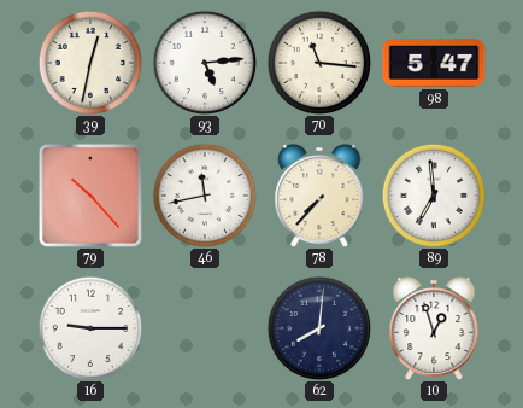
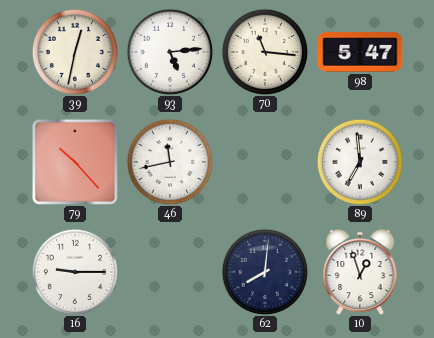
78: 7:37 -> none
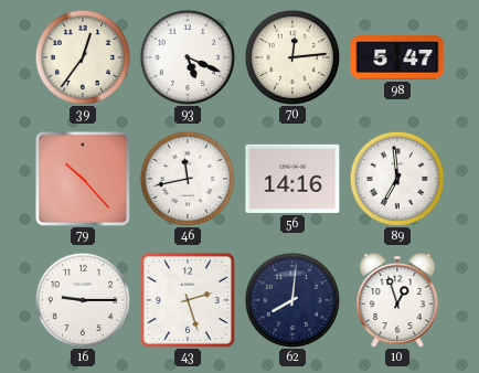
39: 12:32 -> 12:36
93: 5:14 -> 5:19
70: 11:16 -> 12:14
56: none -> 14:16
43: none -> 2:27
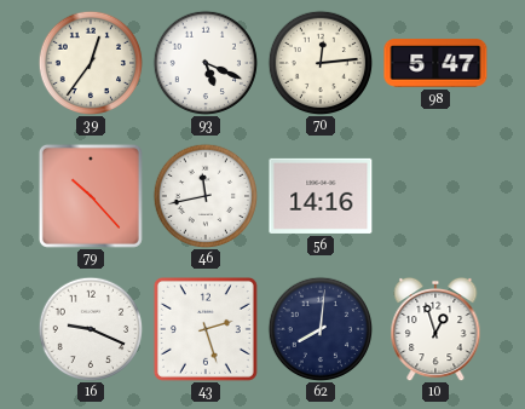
89: 6:59 -> none
16: 9:15 -> 9:19
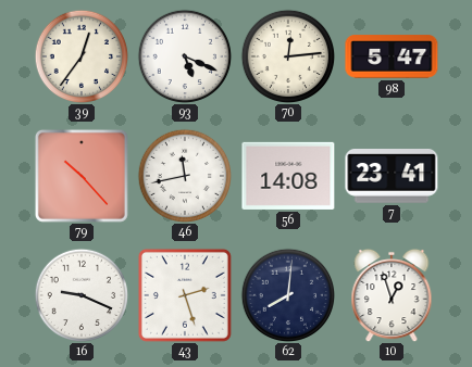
56: 14:16 -> 14:08
7: none -> 23:41
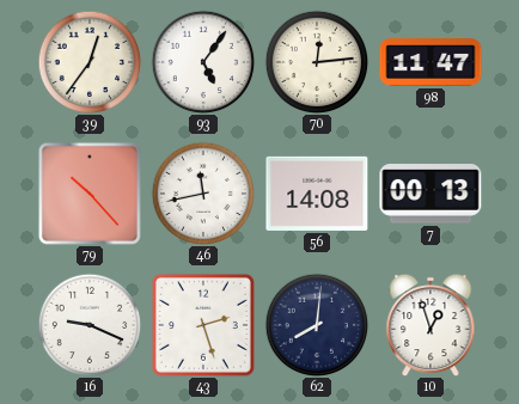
93: 5:19 -> 5:06
98: 5:47 -> 11:47
7: 23:41 -> 00:13
